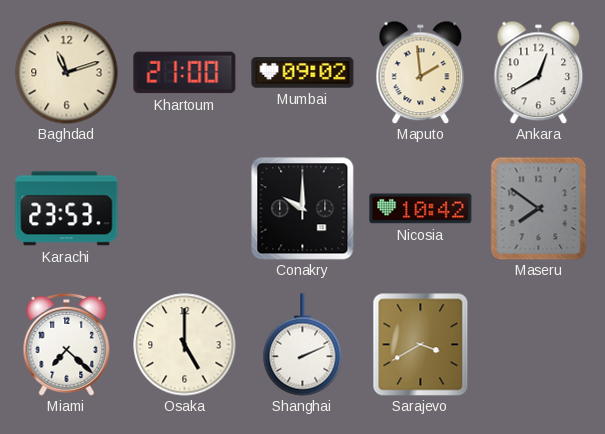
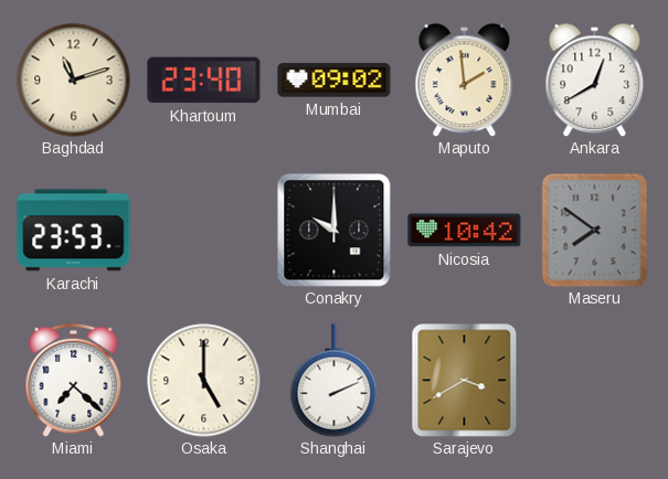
Khartoum: 21:00 -> 23:40
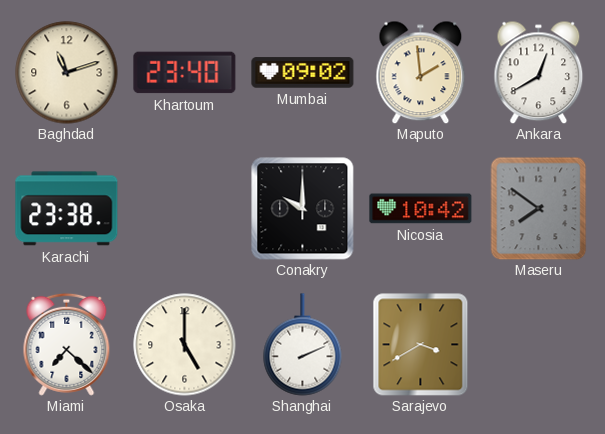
Karachi: 23:53 -> 23:38
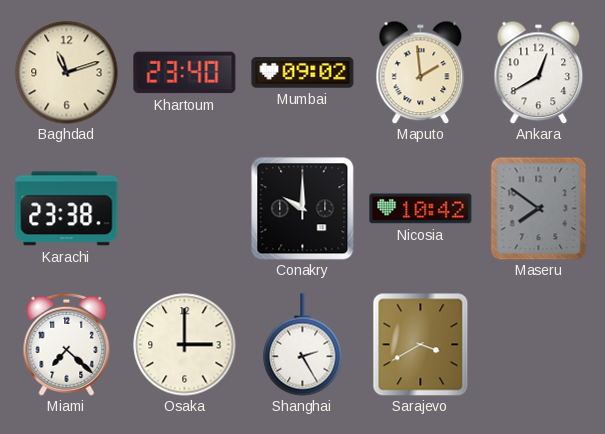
Osaka: 5:00 -> 3:00
Shanghai: 2:11 -> 2:25
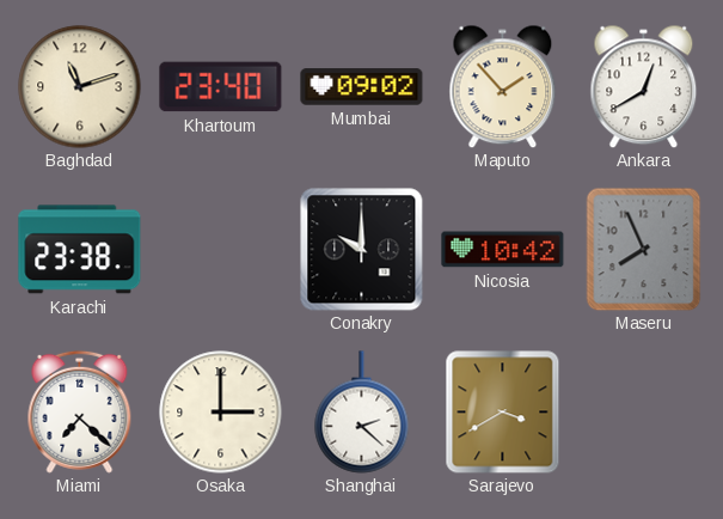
Maputo: 1:59 -> 1:53
Maseru: 7:51 -> 7:56
Shanghai: 2:25 -> 2:22
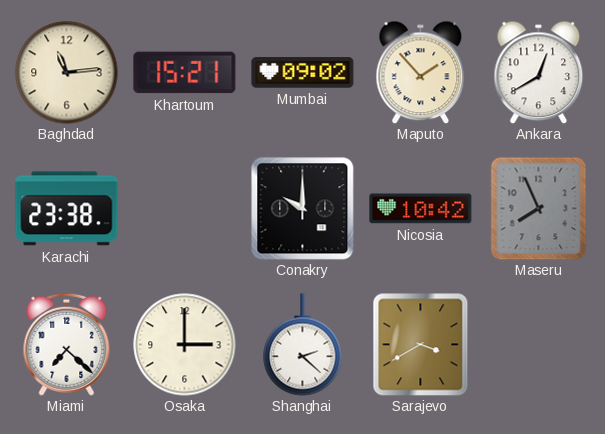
Baghdad: 11:12 -> 11:14
Khartoum: 23:40 -> 15:21
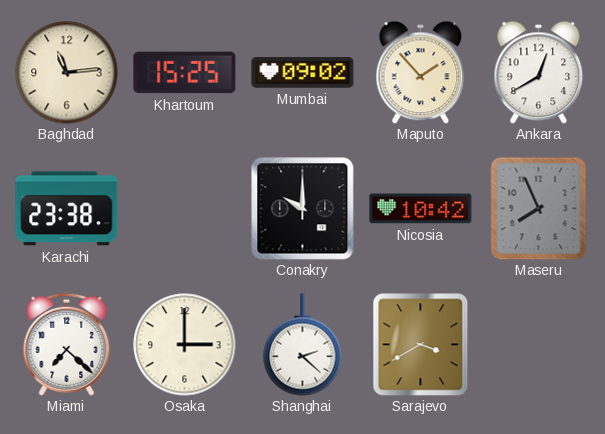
Khartoum: 15:21 -> 15:25
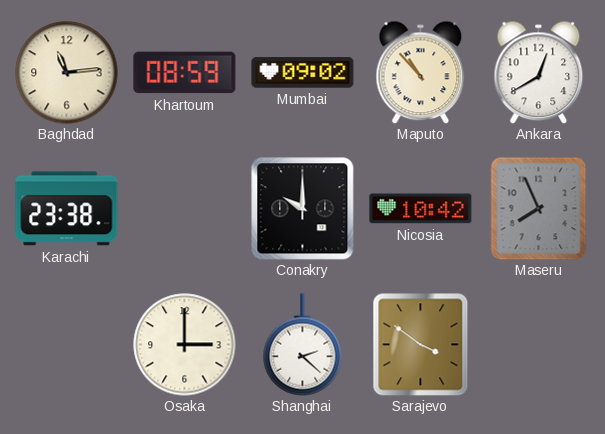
Khartoum: 15:25 -> 08:59
Maputo: 1:53 -> 10:53
Miami: 7:22 -> none
Sarajevo: 3:40 -> 3:51
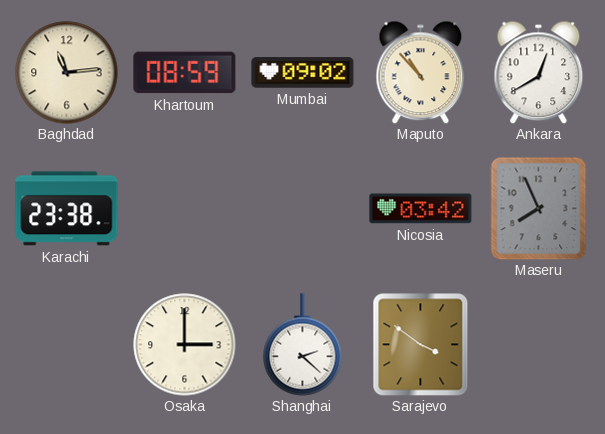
Conakry: 10:00 -> none
Nicosia: 10:42 -> 03:42
